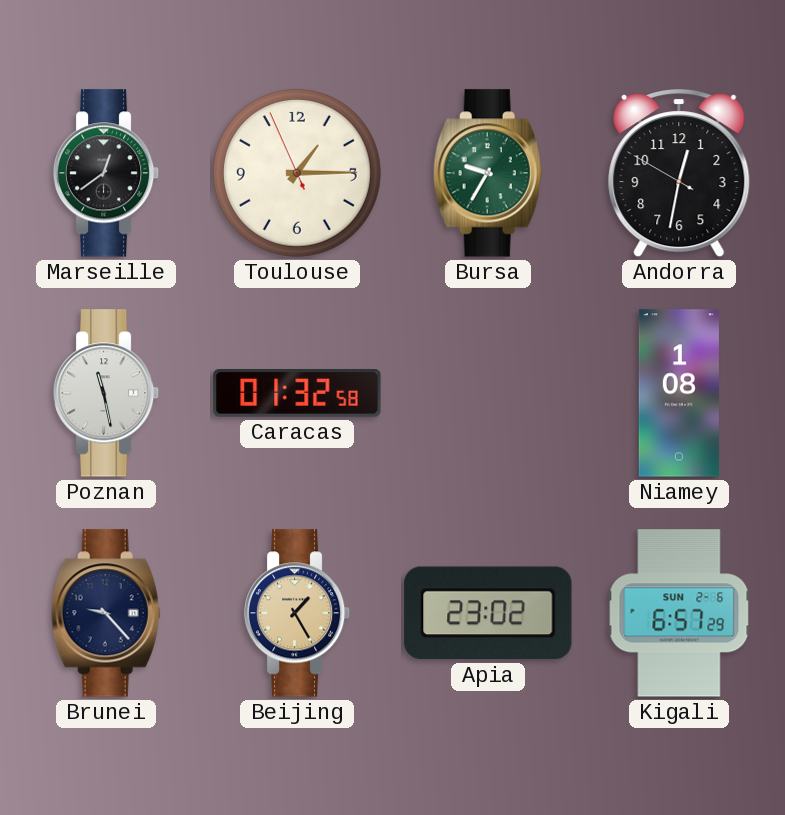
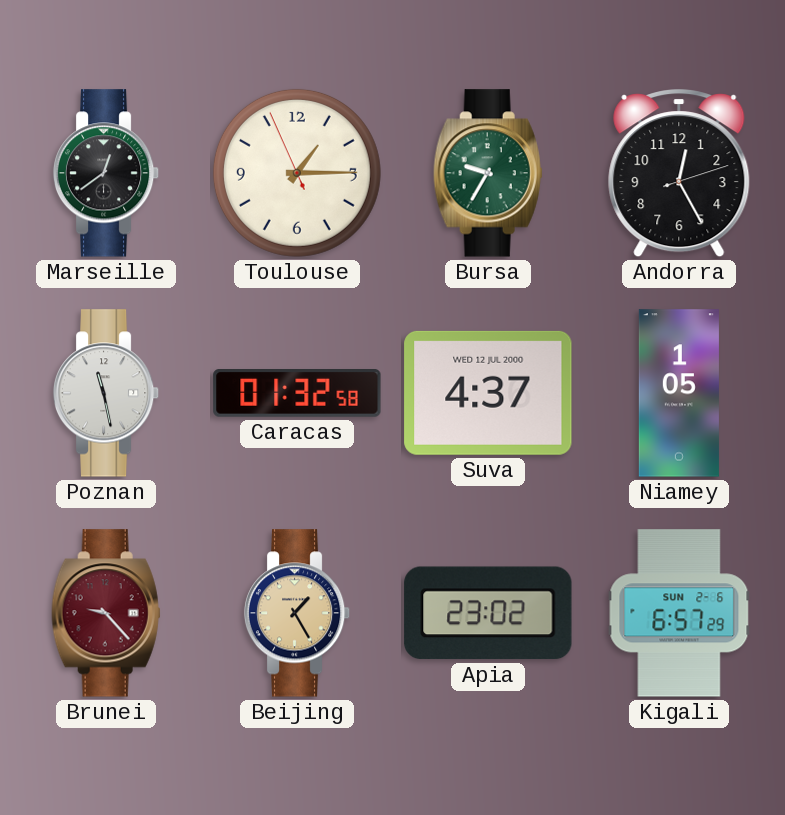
Andorra: 12:31 -> 12:25
Suva: none -> 4:37
Niamey: 1:08 -> 1:05
Brunei dial: navy -> burgundy
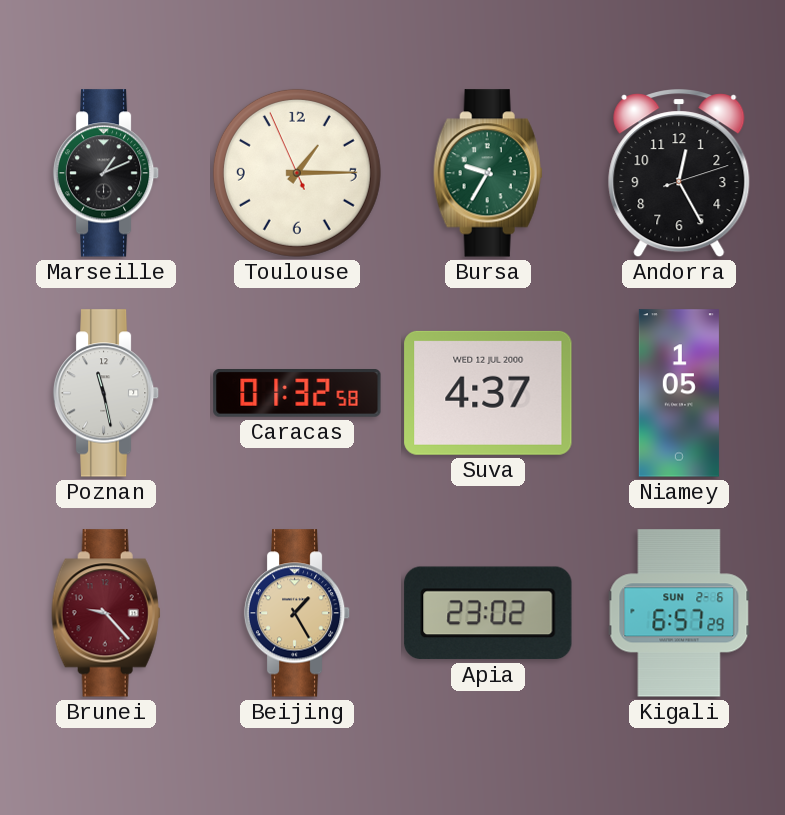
Marseille: 12:39 -> 1:11
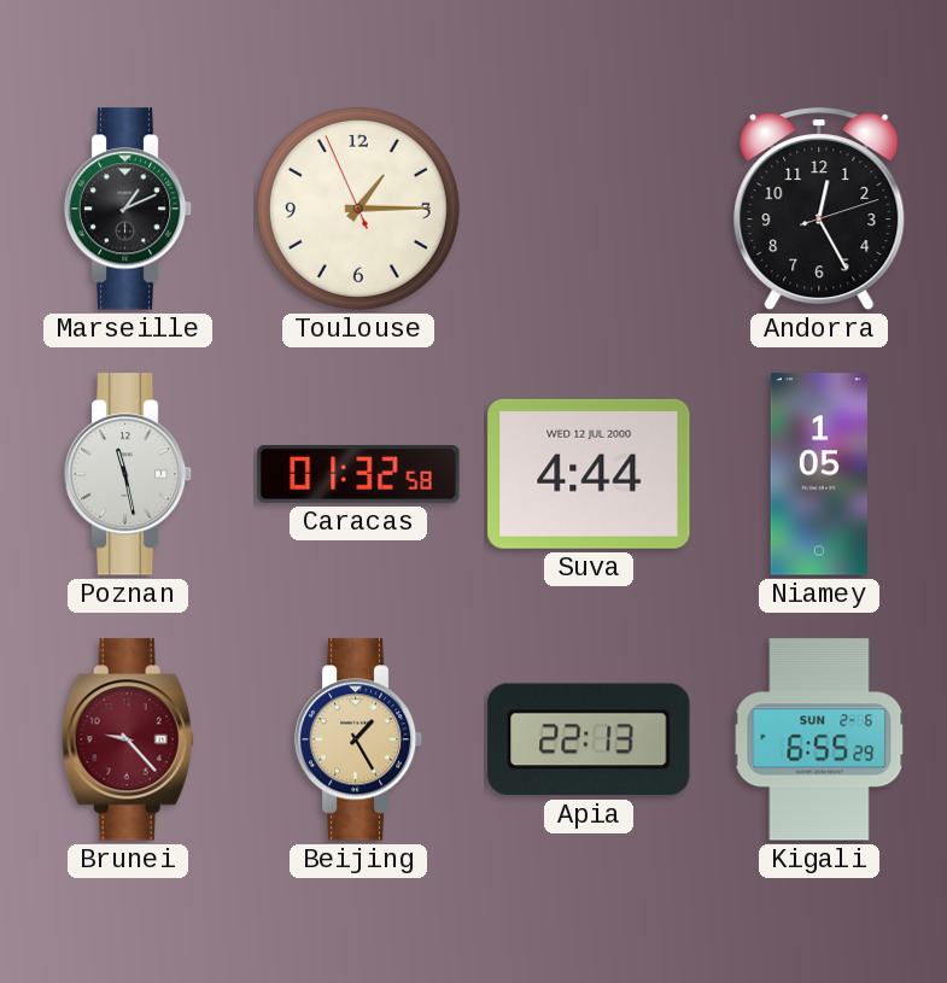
Bursa: 9:35 -> none
Suva: 4:37 -> 4:44
Apia: 23:02 -> 22:13
Kigali: 6:57 -> 6:55
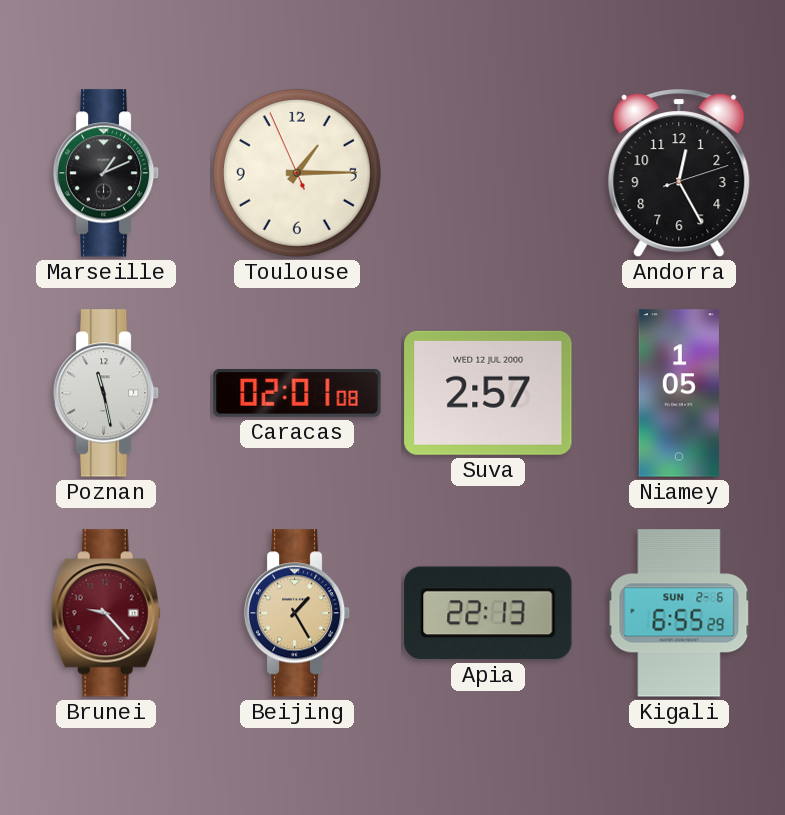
Caracas: 01:32 -> 02:01
Suva: 4:44 -> 2:57
